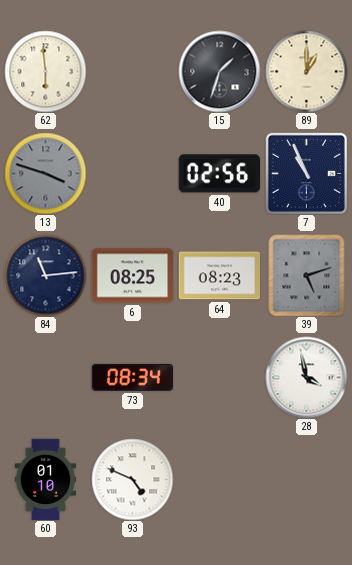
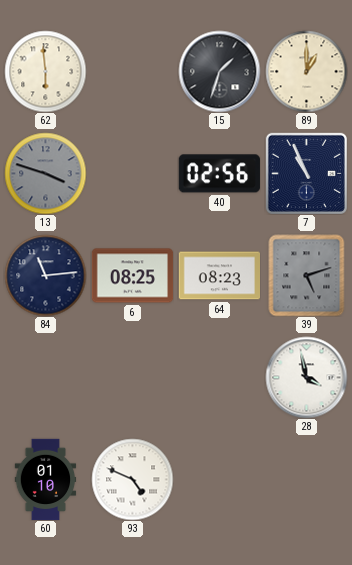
73: 08:34 -> none
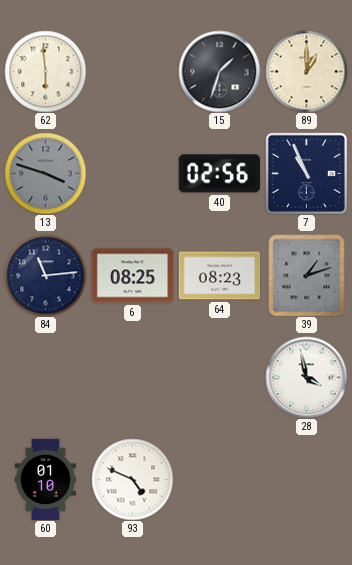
39: 5:12 -> 1:12
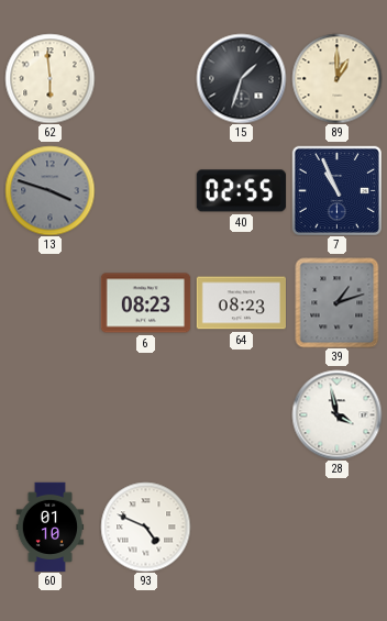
40: 02:56 -> 02:55
84: 11:14 -> none
6: 08:25 -> 08:23
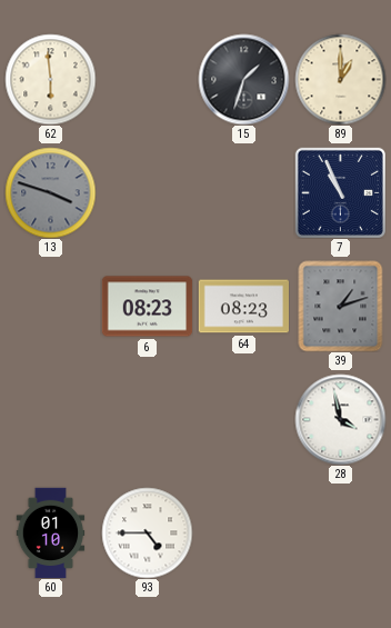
40: 02:55 -> none
93: 4:49 -> 4:45
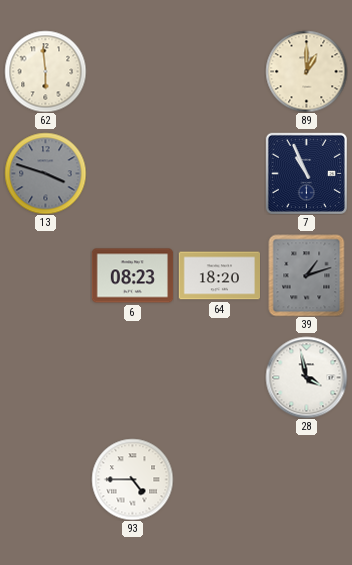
15: 1:33 -> none
64: 08:23 -> 18:20
60: 01:10 -> none
